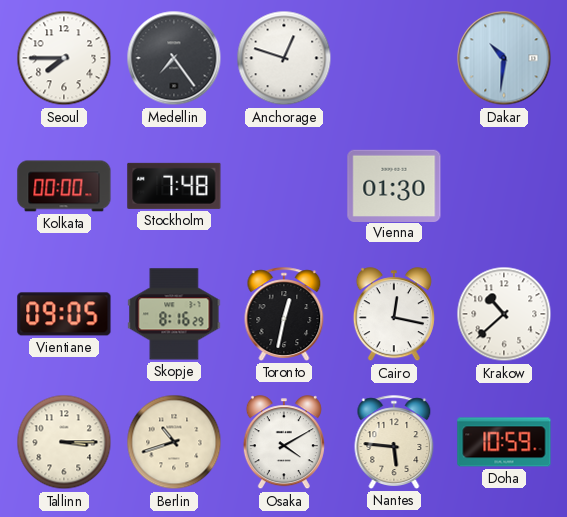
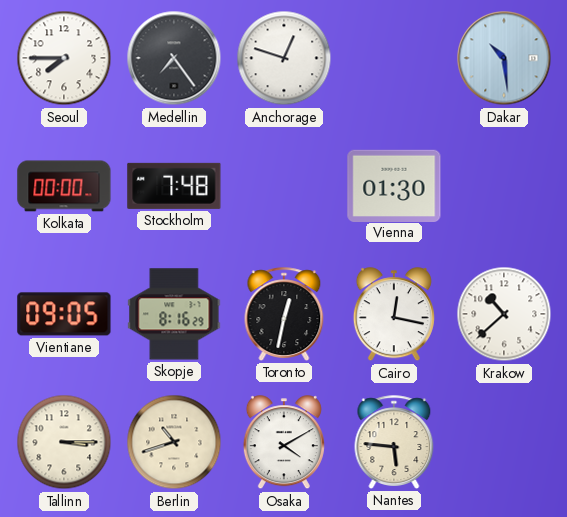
Dakar: 10:31 -> 10:29
Doha: 10:59 -> none
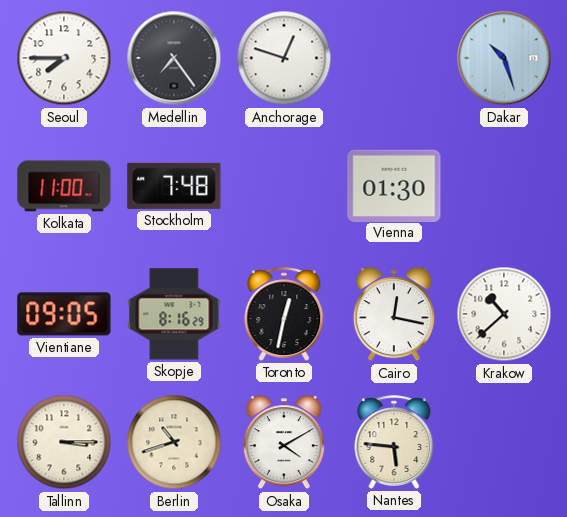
Dakar: 10:29 -> 10:27
Kolkata: 00:00 -> 11:00
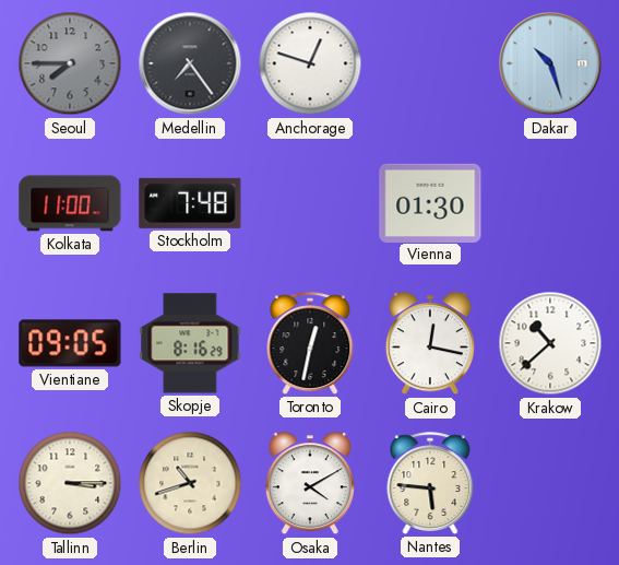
Seoul dial: white -> grey
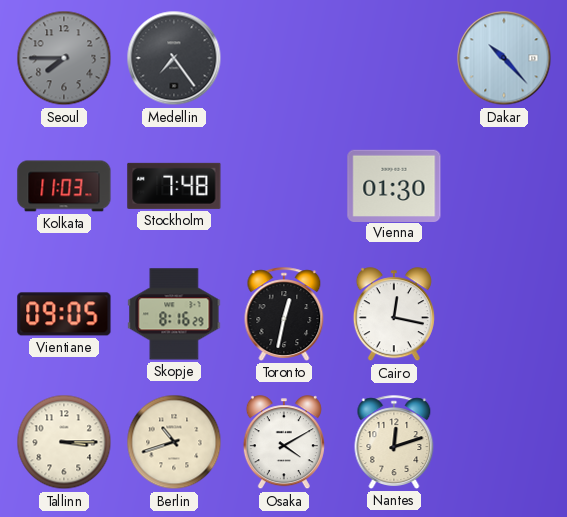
Anchorage: 12:48 -> none
Dakar: 10:27 -> 10:23
Kolkata: 11:00 -> 11:03
Krakow: 10:38 -> none
Nantes: 5:46 -> 12:12
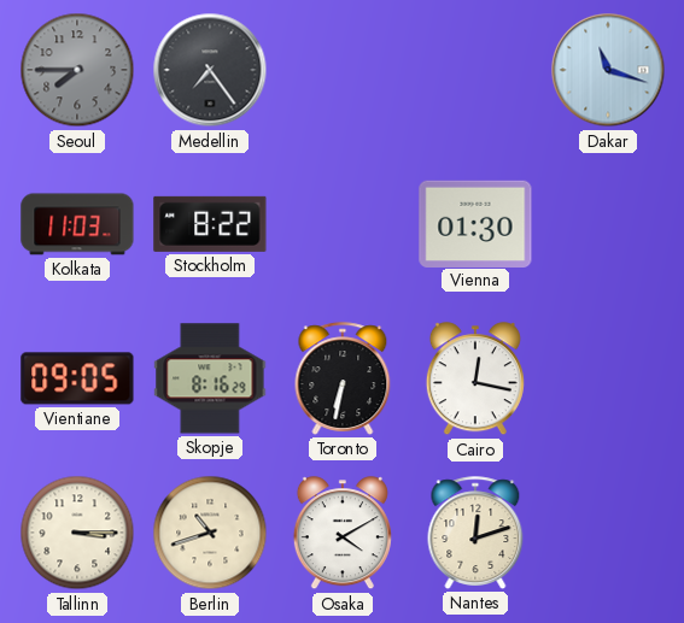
Dakar: 10:23 -> 11:18
Stockholm: 7:48 -> 8:22
Toronto: 12:32 -> 6:32
